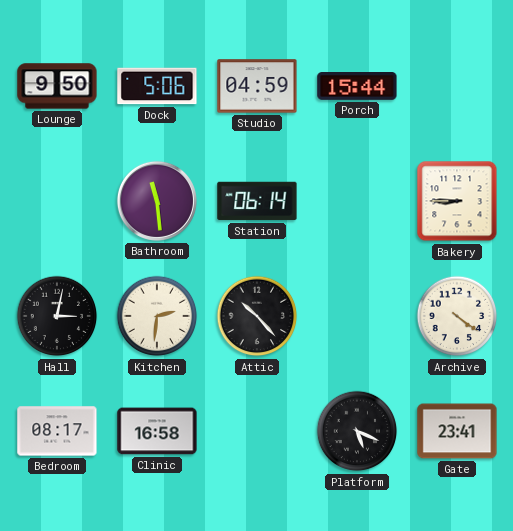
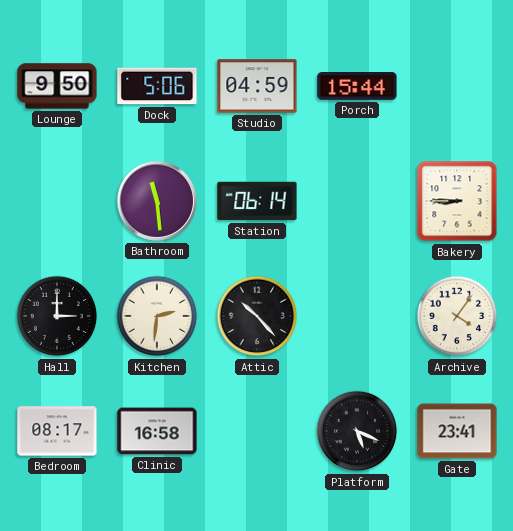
Hall: 3:02 -> 3:00
Archive: 4:21 -> 4:06
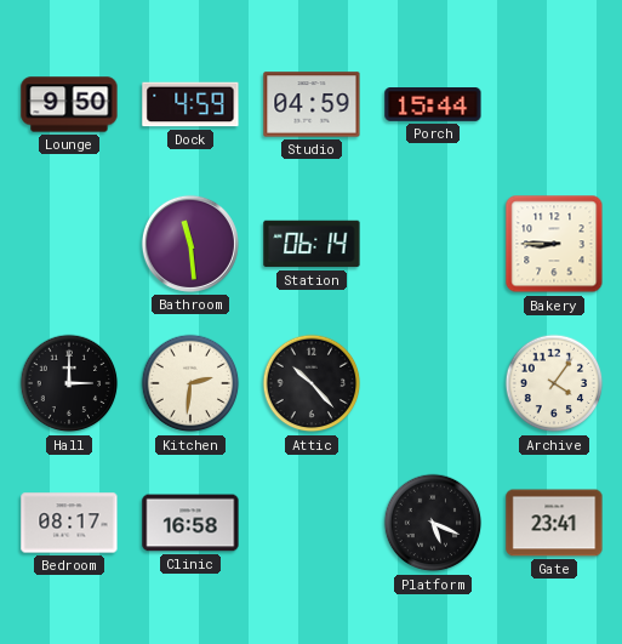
Dock: 5:06 -> 4:59
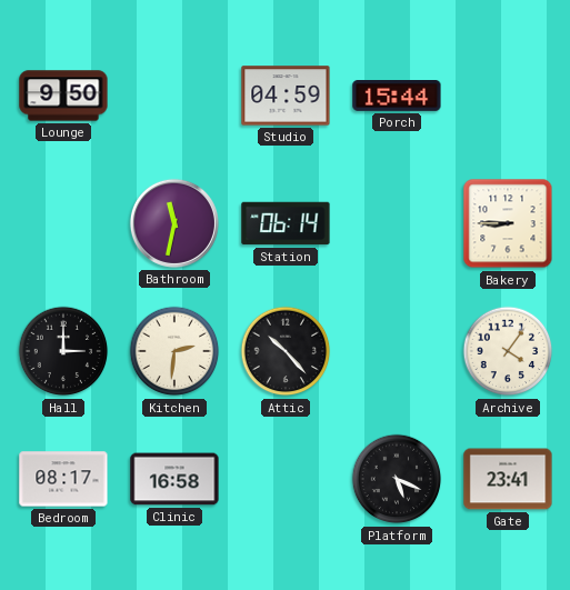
Dock: 4:59 -> none
Bathroom: 11:29 -> 11:32
